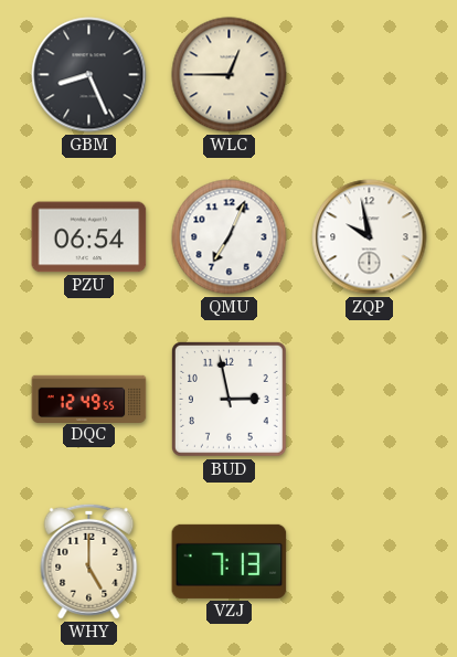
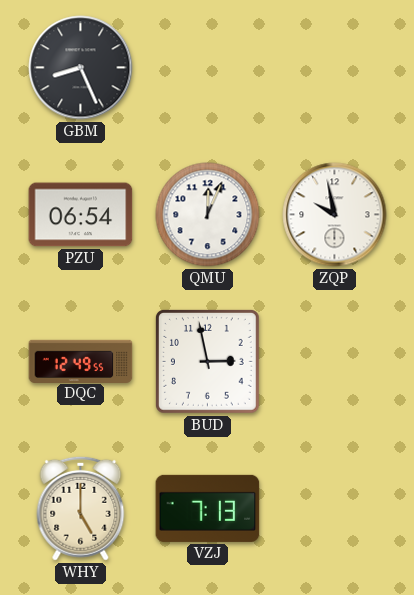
WLC: 12:45 -> none
QMU: 7:04 -> 12:04
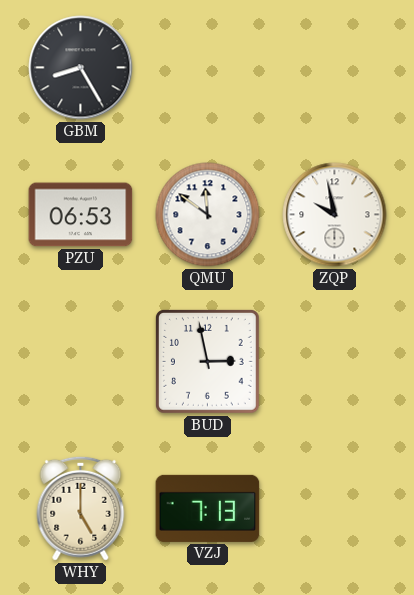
GBM: 8:26 -> 8:25
PZU: 06:54 -> 06:53
QMU: 12:04 -> 11:51
DQC: 12:49 -> none
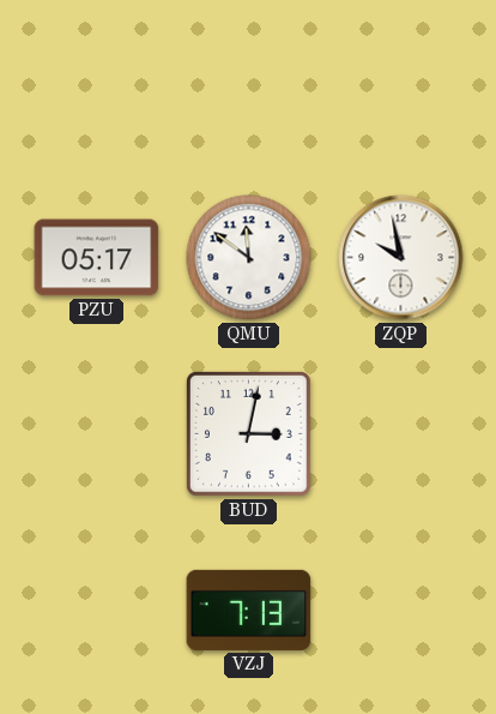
GBM: 8:25 -> none
PZU: 06:53 -> 05:17
BUD: 2:58 -> 3:02
WHY: 5:00 -> none
